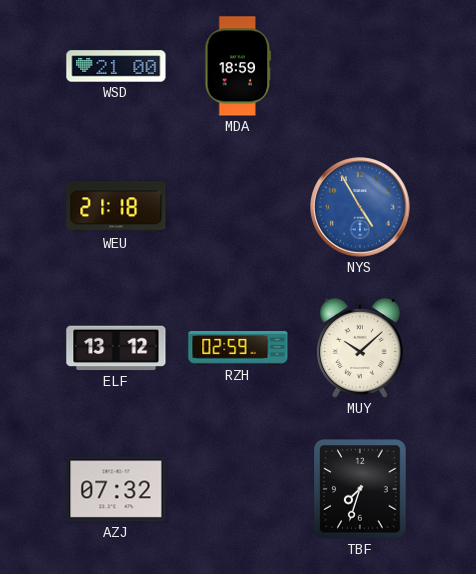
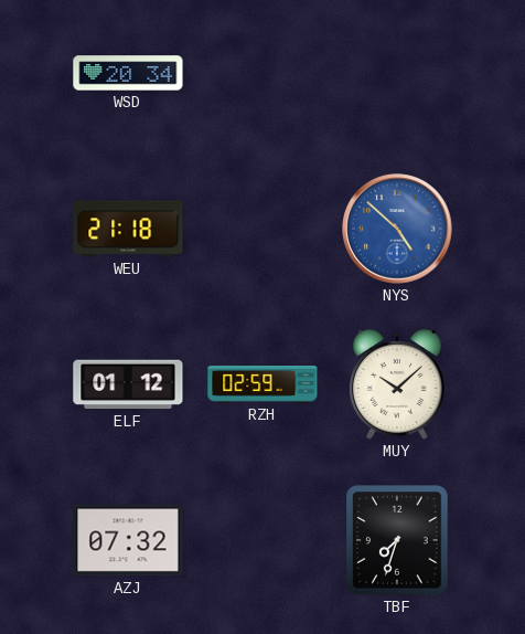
WSD: 21:00 -> 20:34
MDA: 18:59 -> none
NYS: 4:55 -> 4:52
ELF: 13:12 -> 01:12
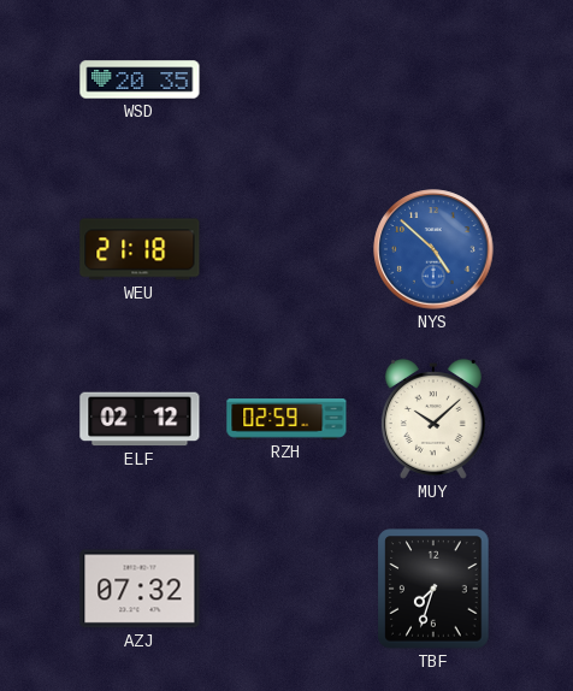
WSD: 20:34 -> 20:35
ELF: 01:12 -> 02:12
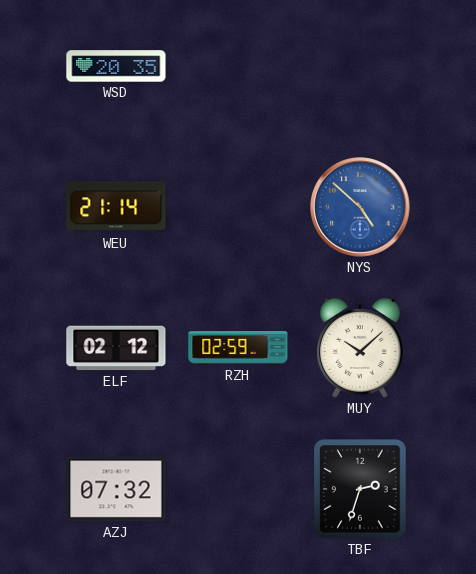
WEU: 21:18 -> 21:14
TBF: 7:33 -> 2:33
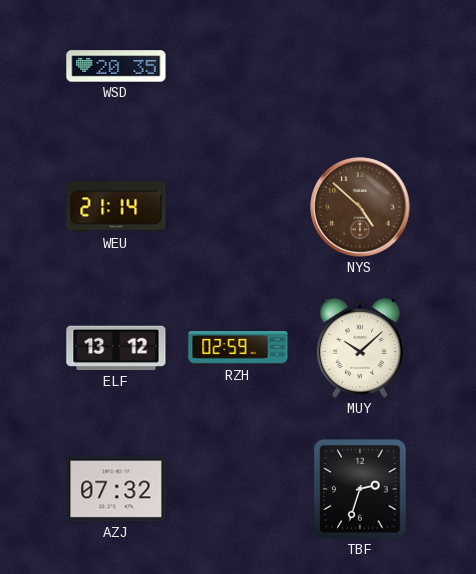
NYS dial: blue -> brown
ELF: 02:12 -> 13:12
